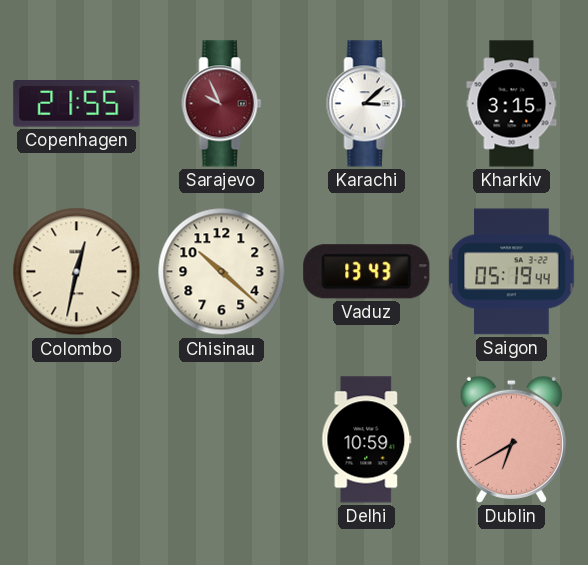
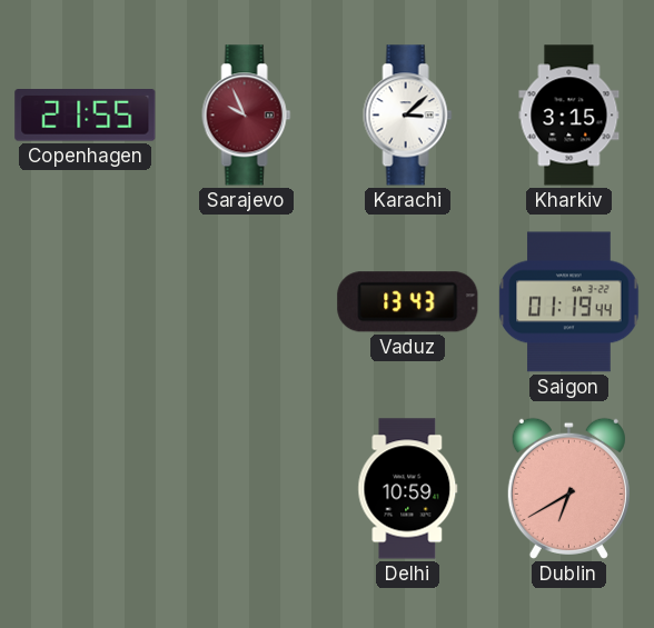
Colombo: 12:32 -> none
Chisinau: 10:22 -> none
Saigon: 05:19 -> 01:19
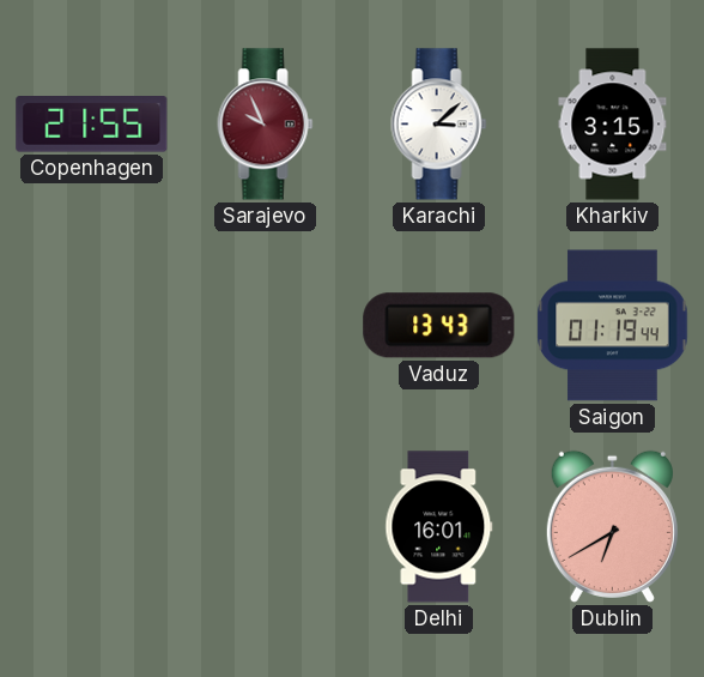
Delhi: 10:59 -> 16:01
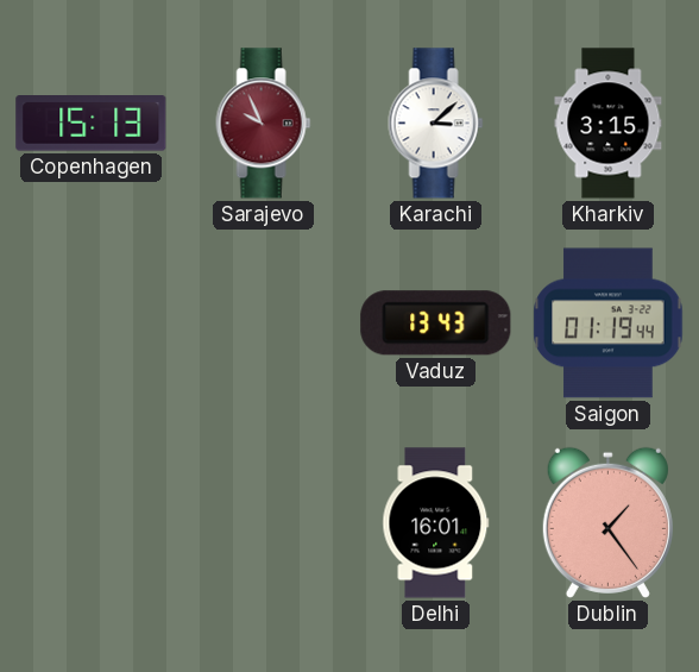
Copenhagen: 21:55 -> 15:13
Dublin: 6:40 -> 1:24
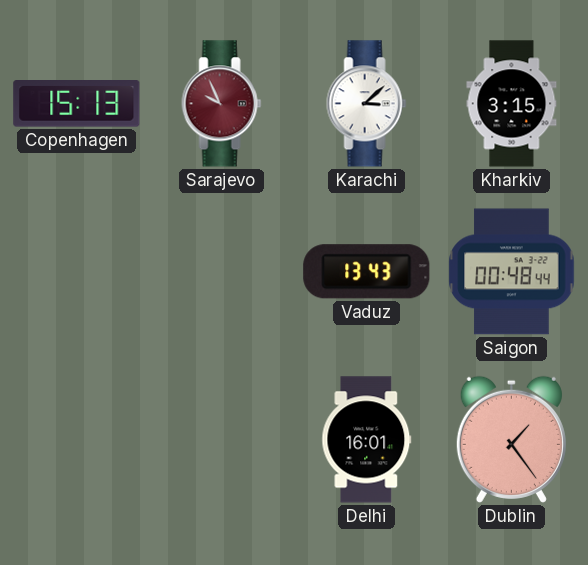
Saigon: 01:19 -> 00:48
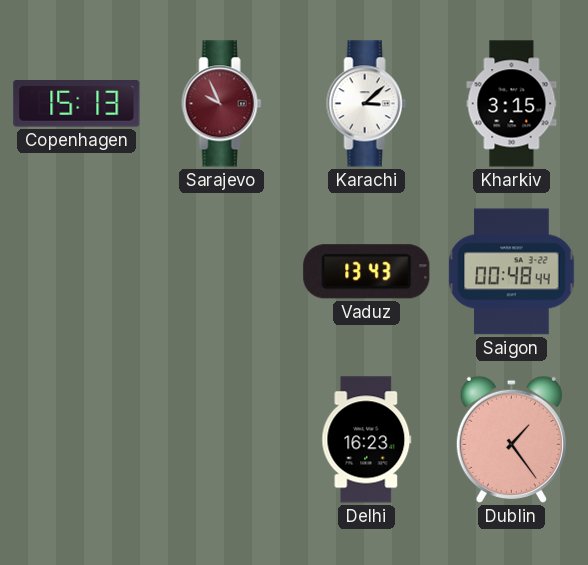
Delhi: 16:01 -> 16:23
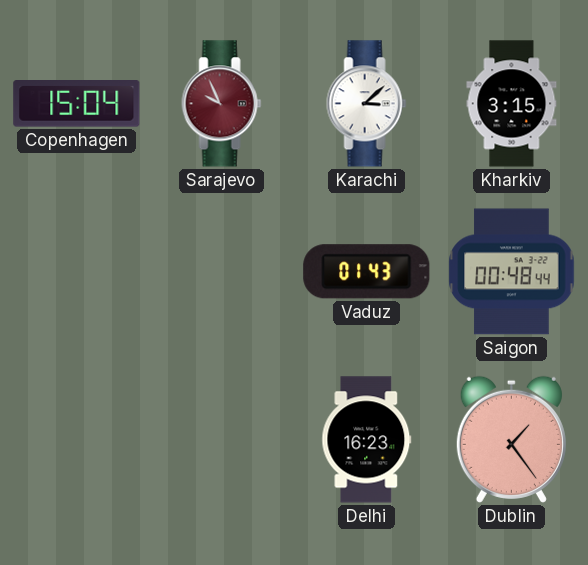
Copenhagen: 15:13 -> 15:04
Vaduz: 13:43 -> 01:43
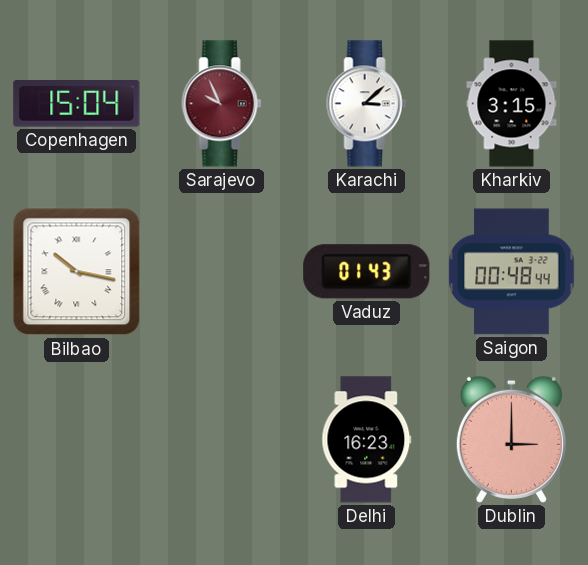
Bilbao: none -> 10:17
Dublin: 1:24 -> 3:00
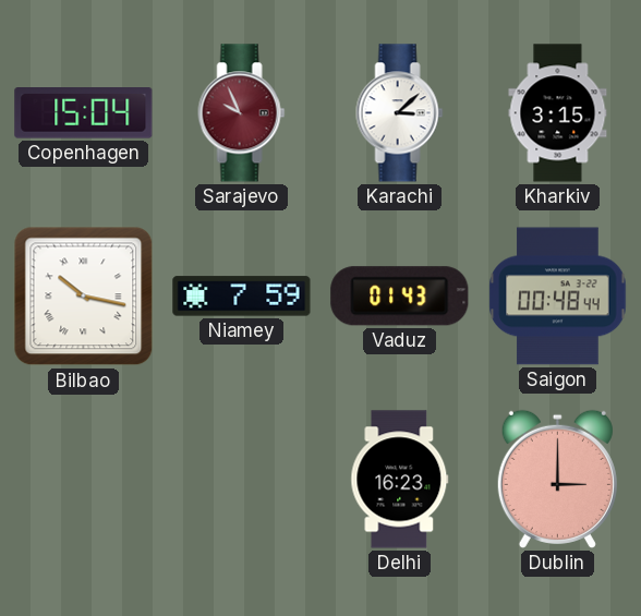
Niamey: none -> 7:59
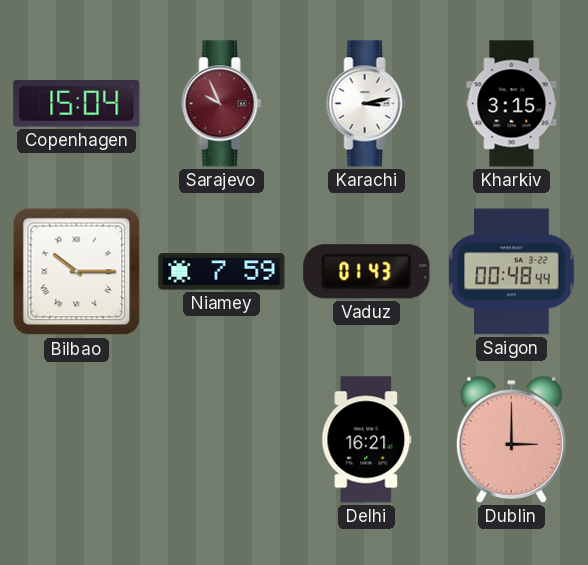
Karachi: 3:08 -> 3:13
Bilbao: 10:17 -> 10:15
Delhi: 16:23 -> 16:21
